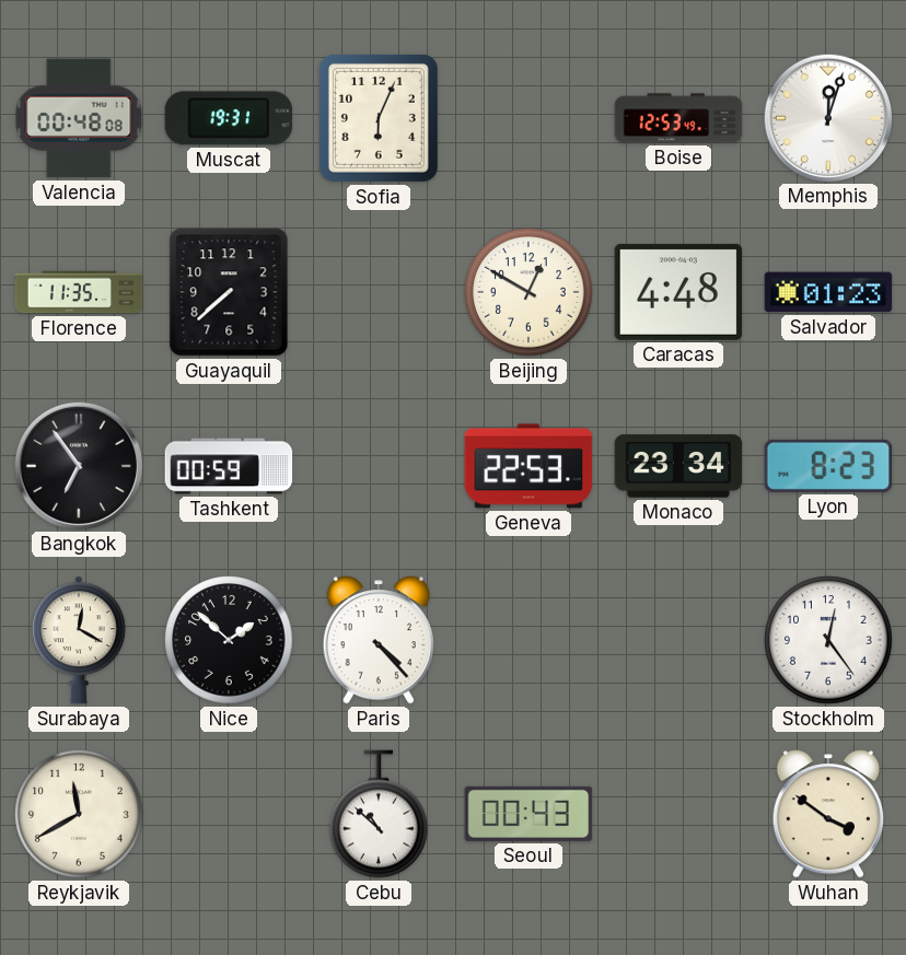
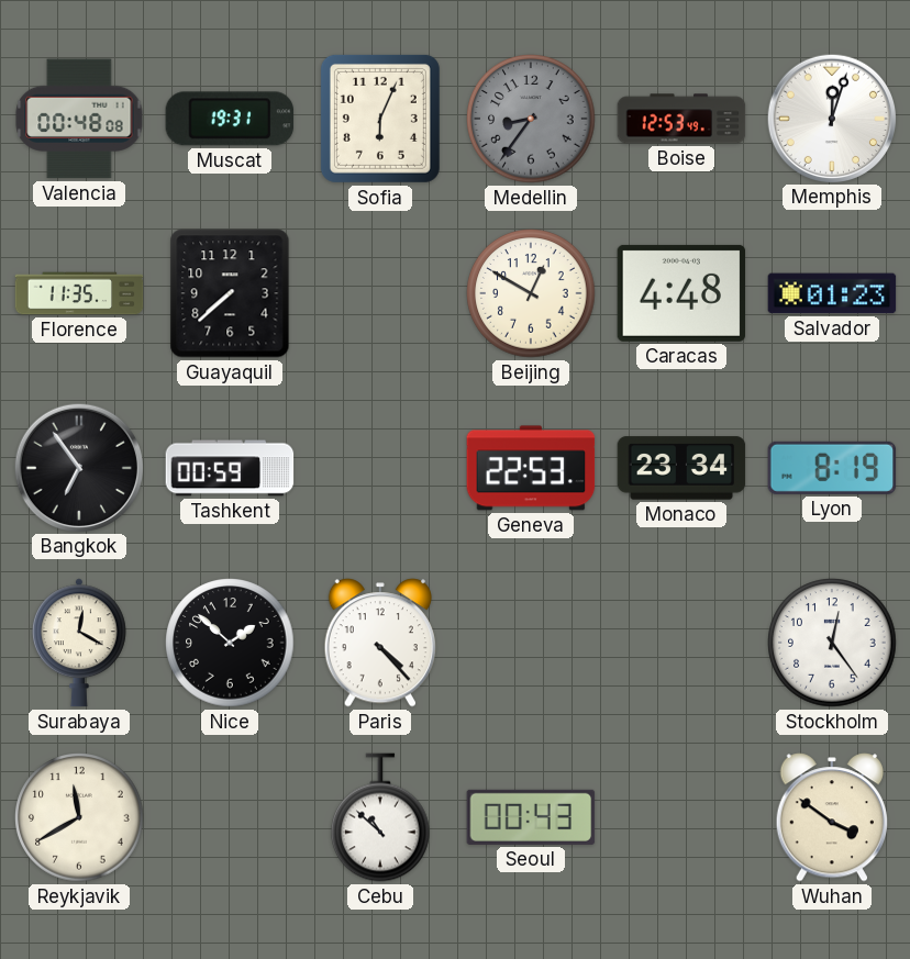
Medellin: none -> 8:36
Lyon: 8:23 -> 8:19
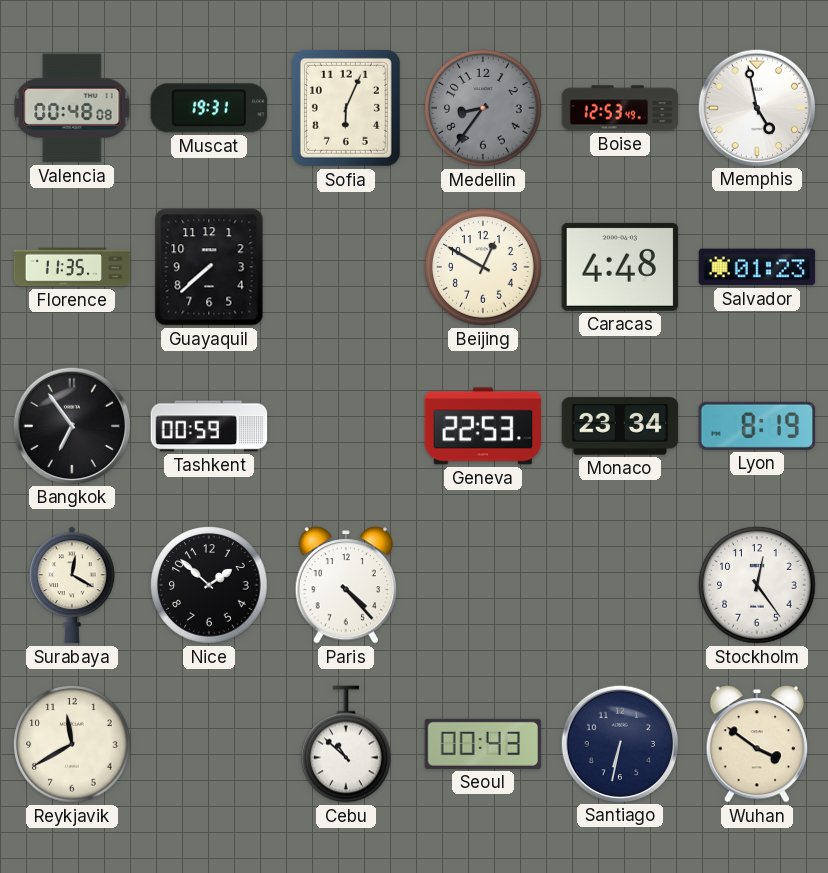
Memphis: 12:03 -> 4:58
Santiago: none -> 6:32
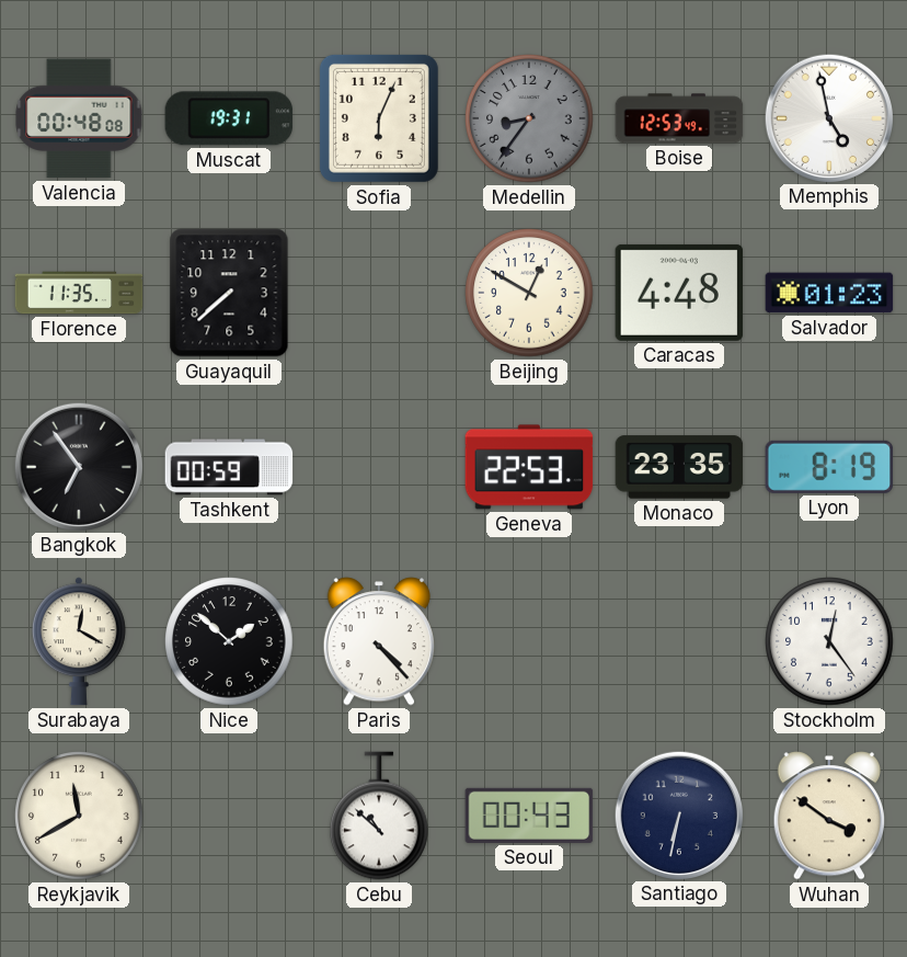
Monaco: 23:34 -> 23:35
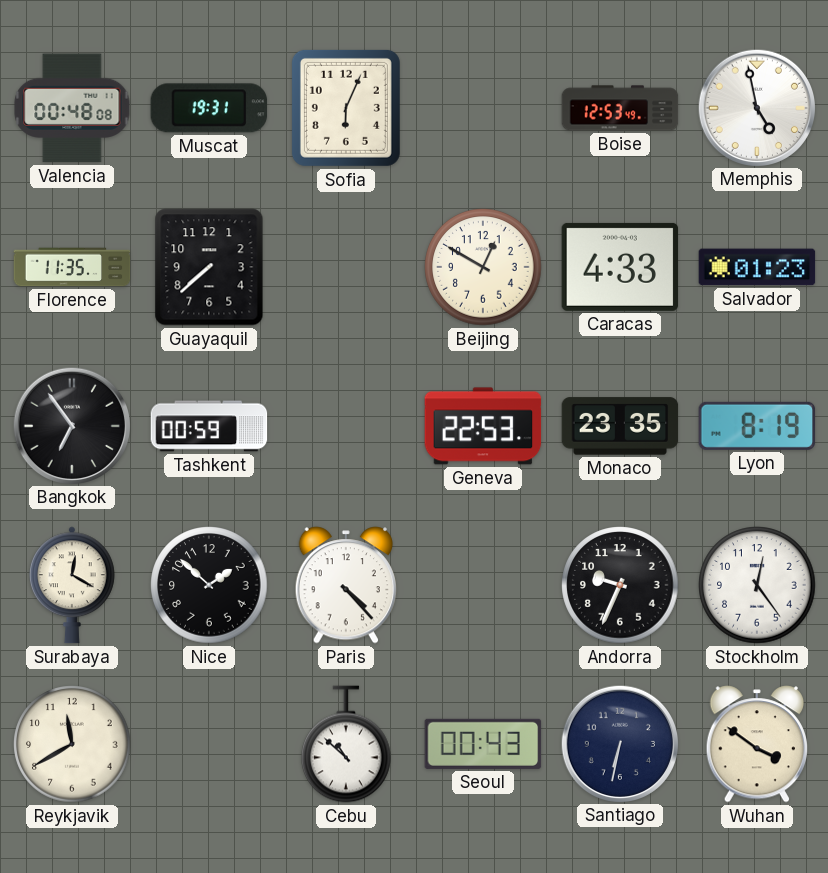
Medellin: 8:36 -> none
Caracas: 4:48 -> 4:33
Andorra: none -> 9:34
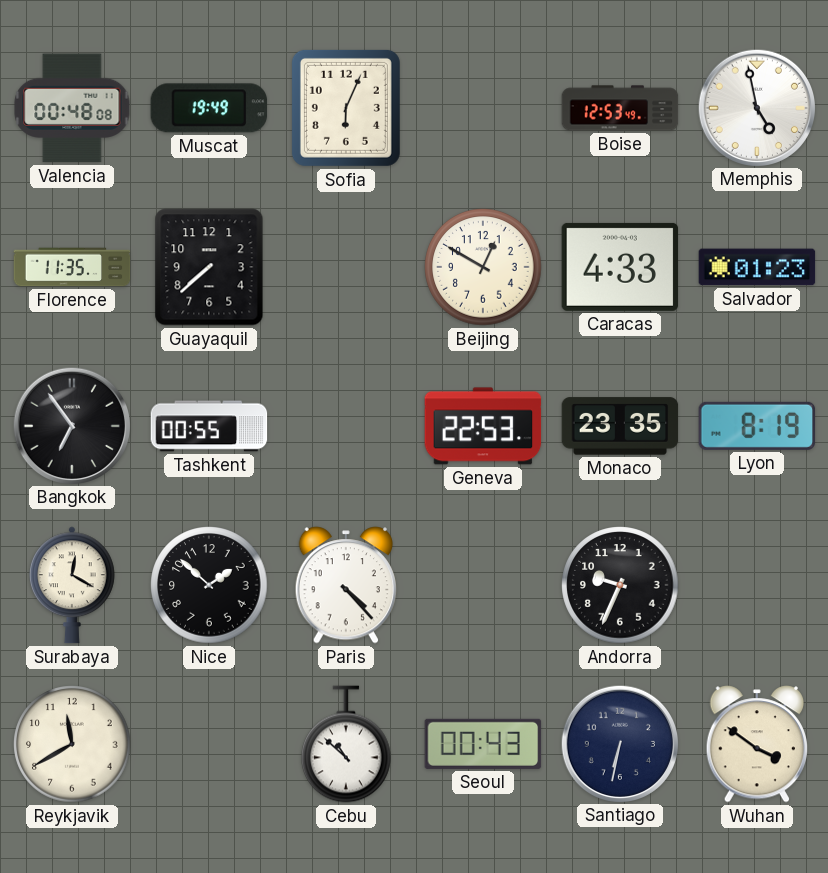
Muscat: 19:31 -> 19:49
Tashkent: 00:59 -> 00:55
Stockholm: 12:24 -> none
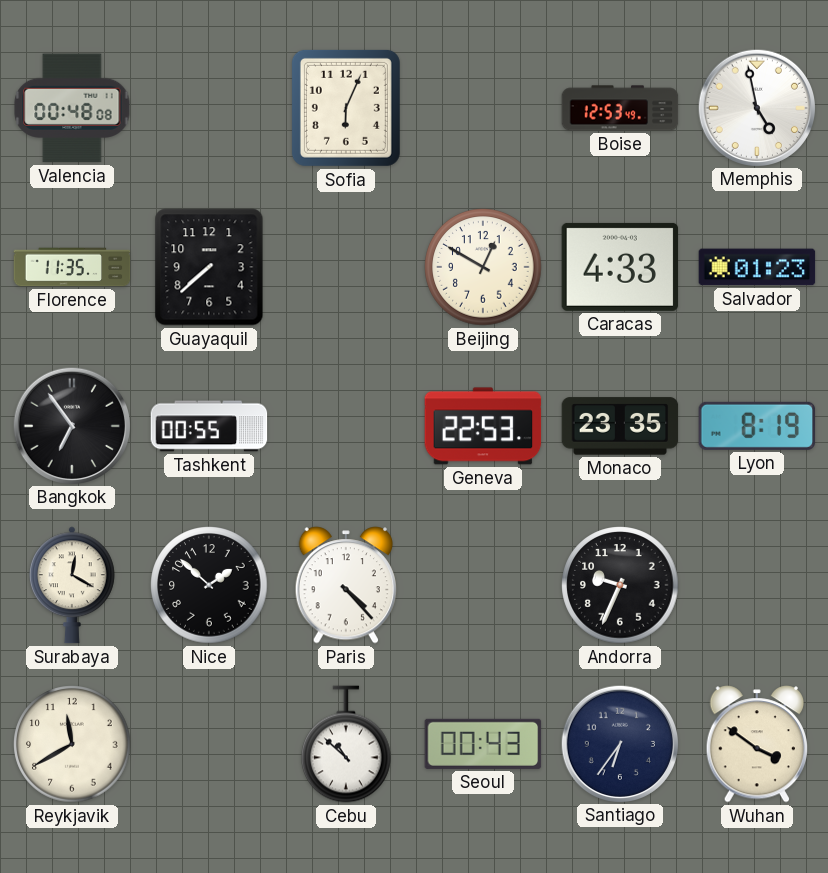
Muscat: 19:49 -> none
Santiago: 6:32 -> 6:36
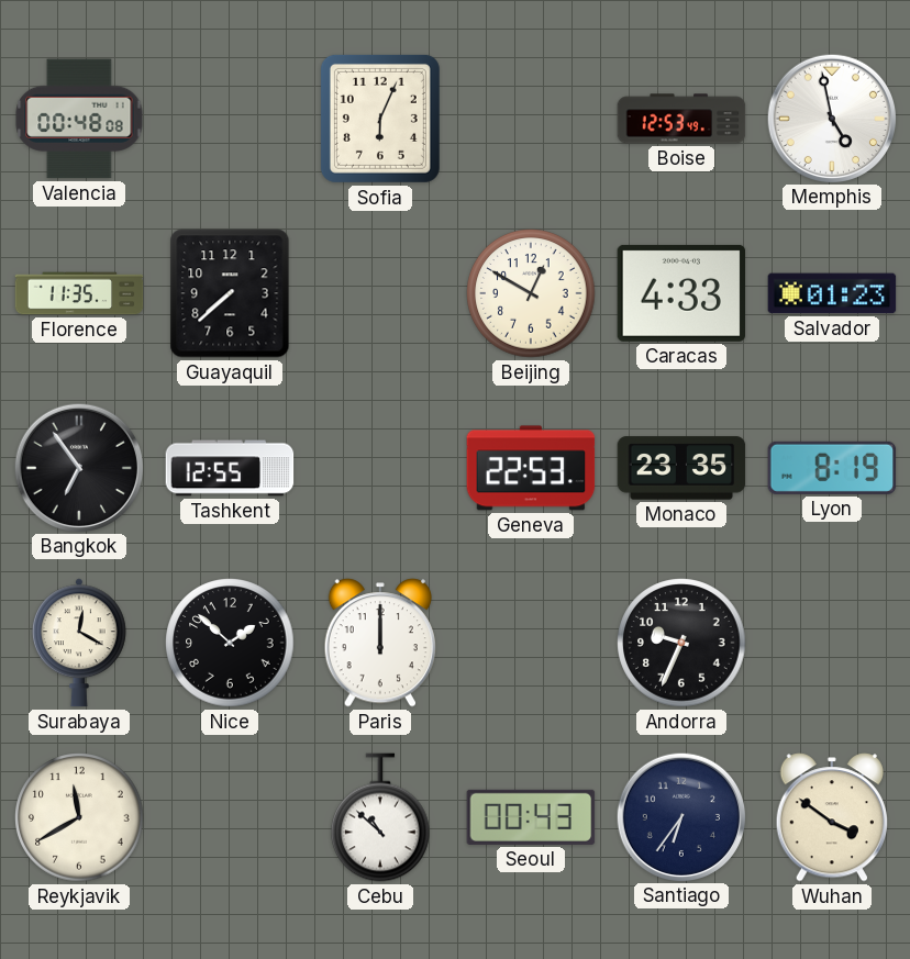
Tashkent: 00:55 -> 12:55
Paris: 4:23 -> 12:00
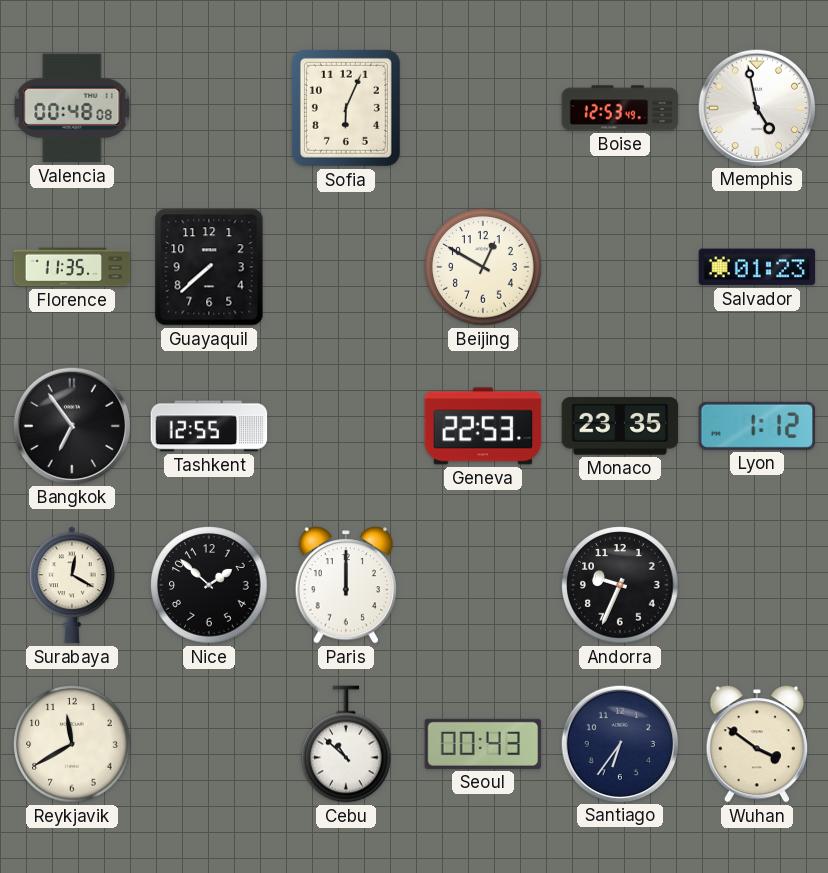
Caracas: 4:33 -> none
Lyon: 8:19 -> 1:12
